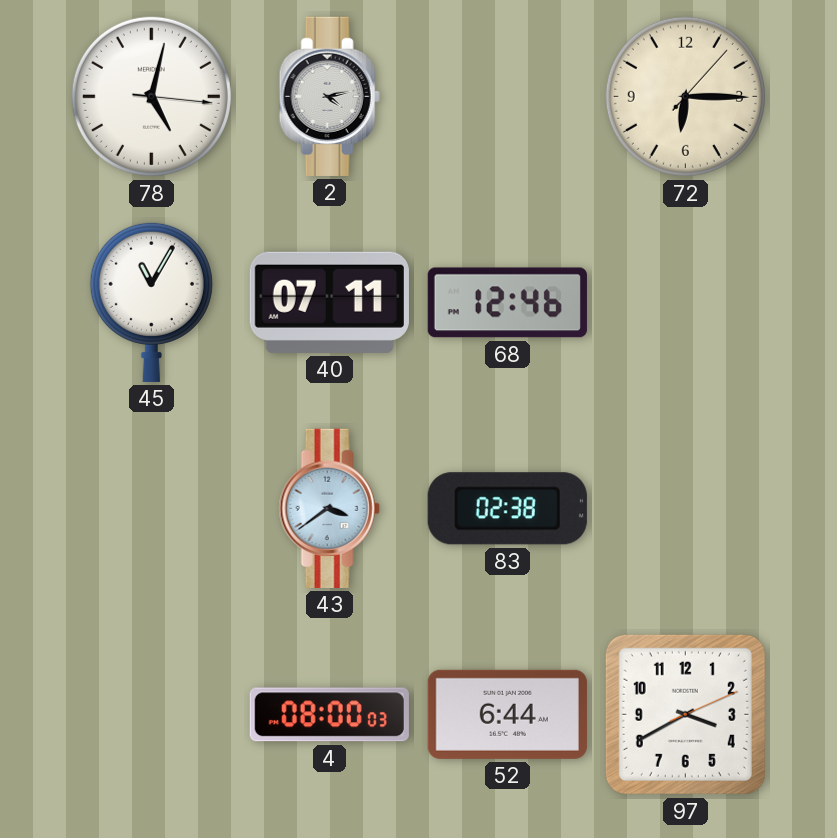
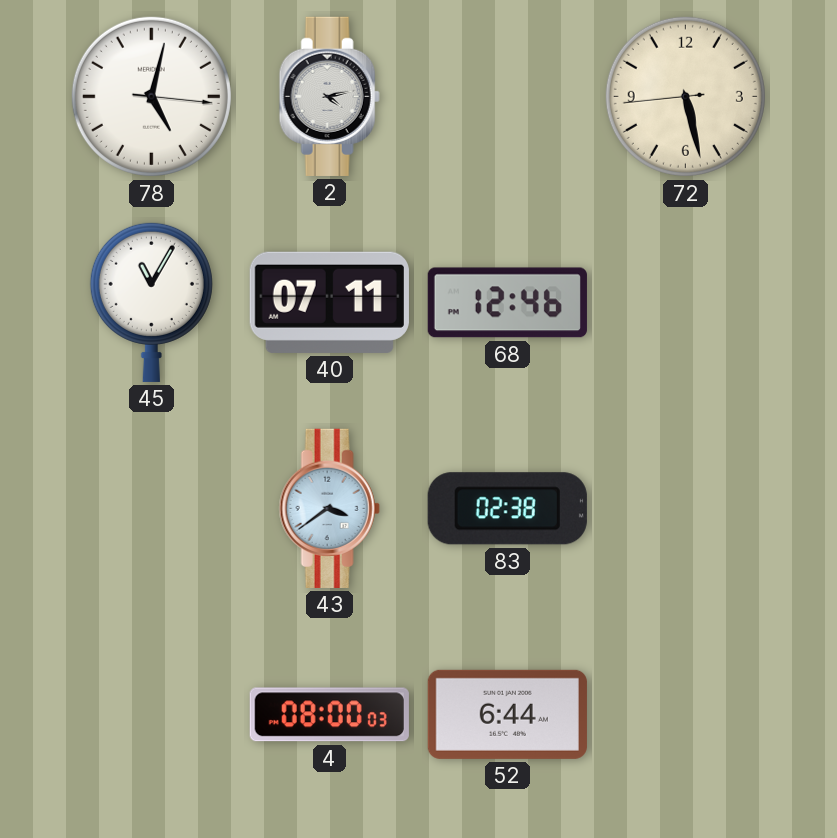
72: 6:15 -> 5:27
97: 3:40 -> none
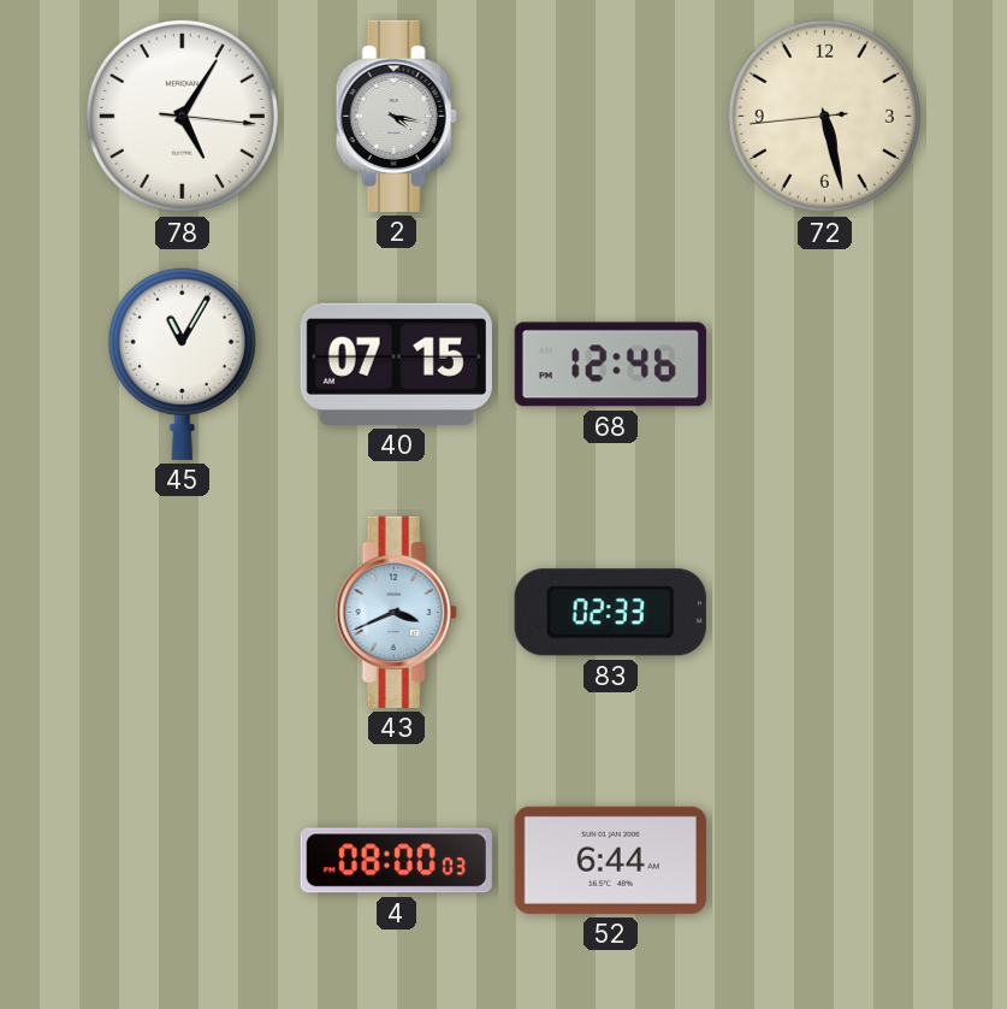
78: 5:02 -> 5:05
2: 4:13 -> 4:17
40: 07:11 -> 07:15
43: 3:39 -> 3:41
83: 02:38 -> 02:33
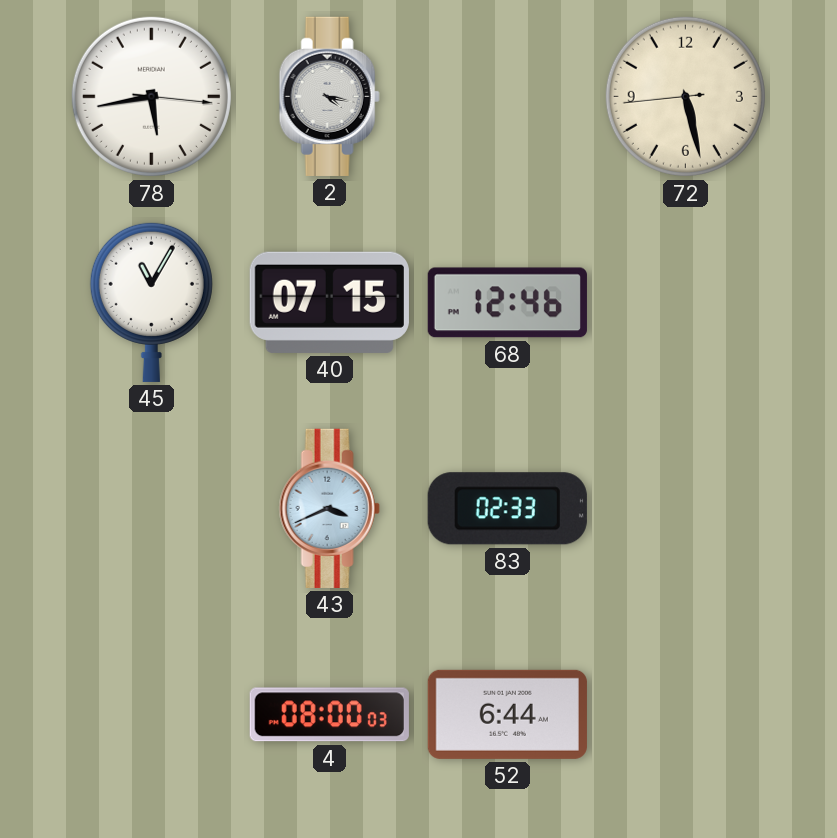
78: 5:05 -> 5:43
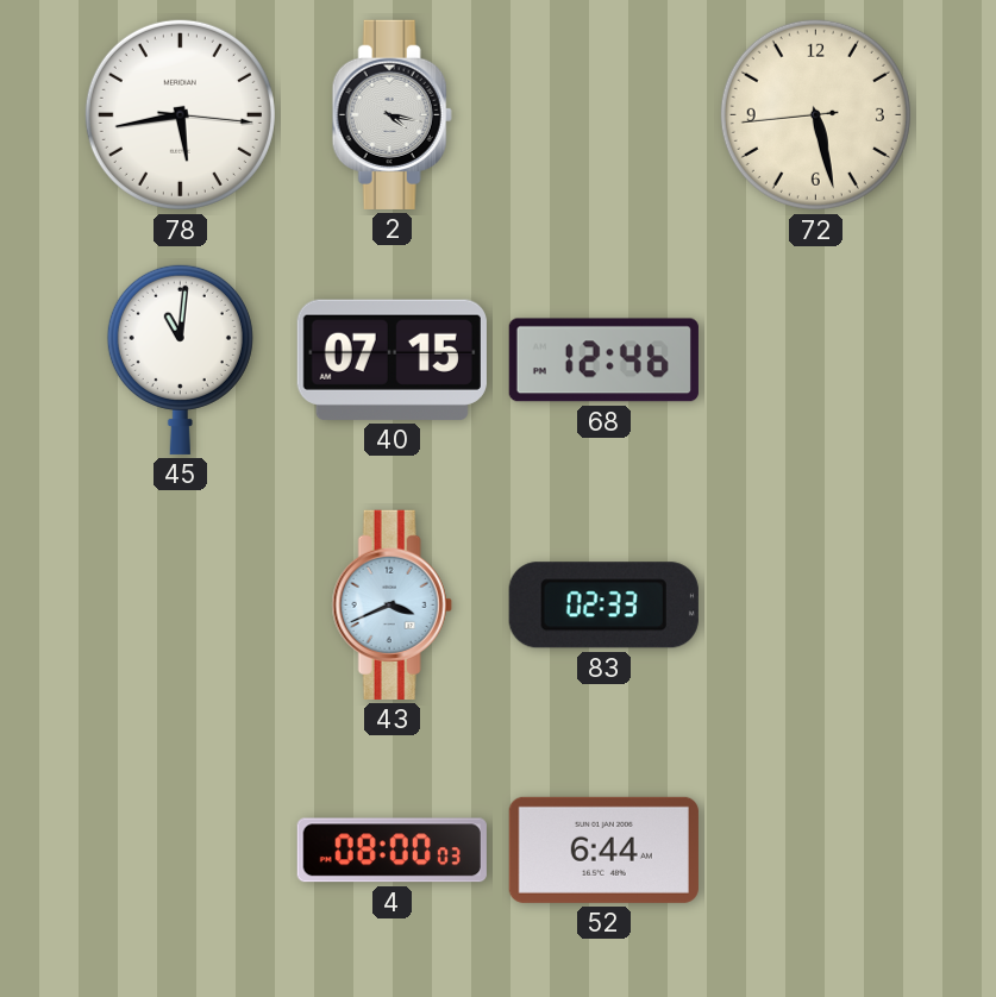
45: 11:05 -> 11:01
